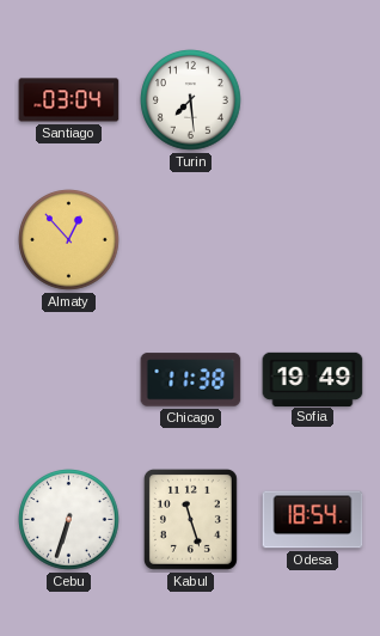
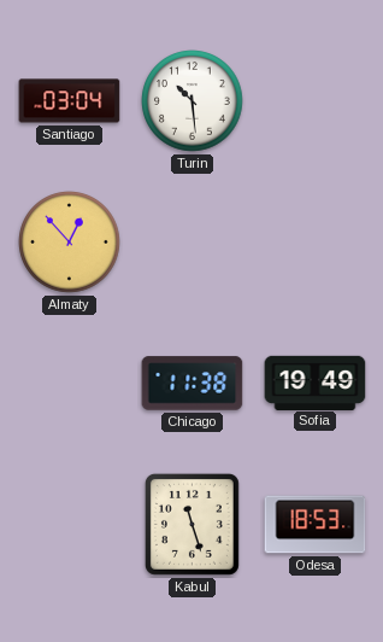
Turin: 7:29 -> 10:29
Cebu: 6:33 -> none
Odesa: 18:54 -> 18:53
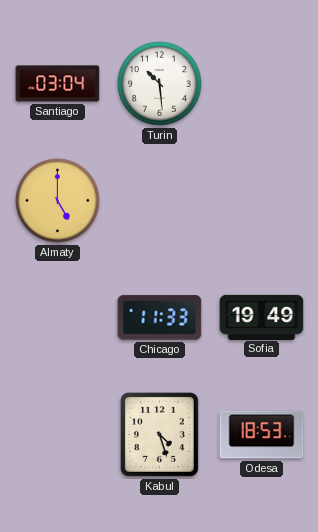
Almaty: 12:53 -> 5:00
Chicago: 11:38 -> 11:33
Kabul: 11:27 -> 4:27
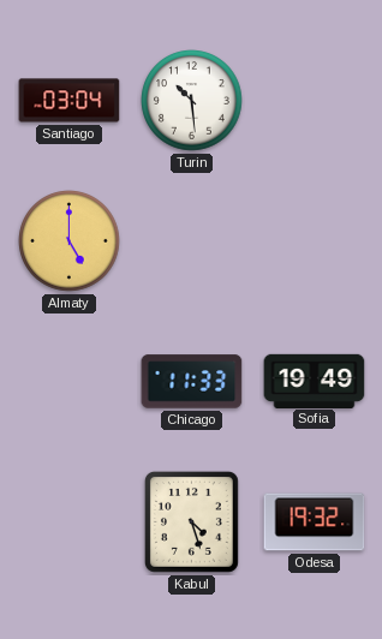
Odesa: 18:53 -> 19:32
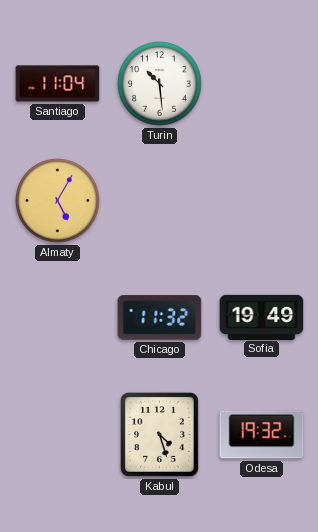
Santiago: 03:04 -> 11:04
Almaty: 5:00 -> 5:05
Chicago: 11:33 -> 11:32
